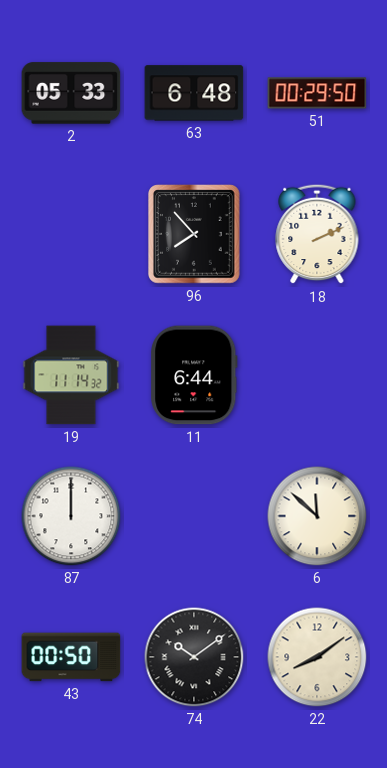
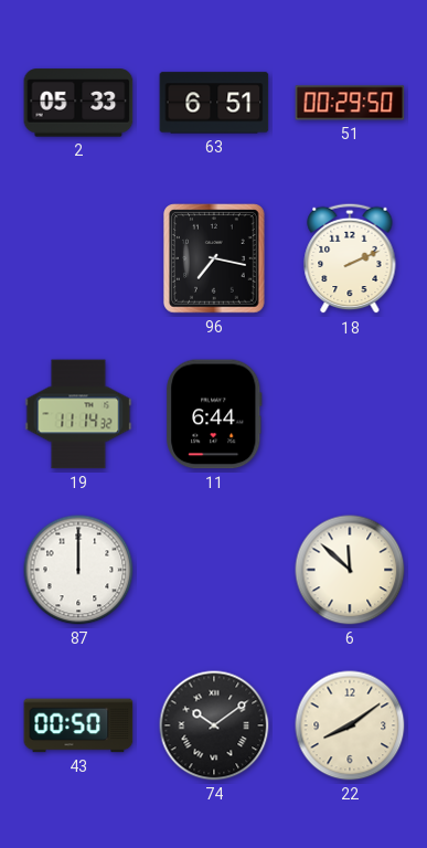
63: 6:48 -> 6:51
96: 7:53 -> 7:17
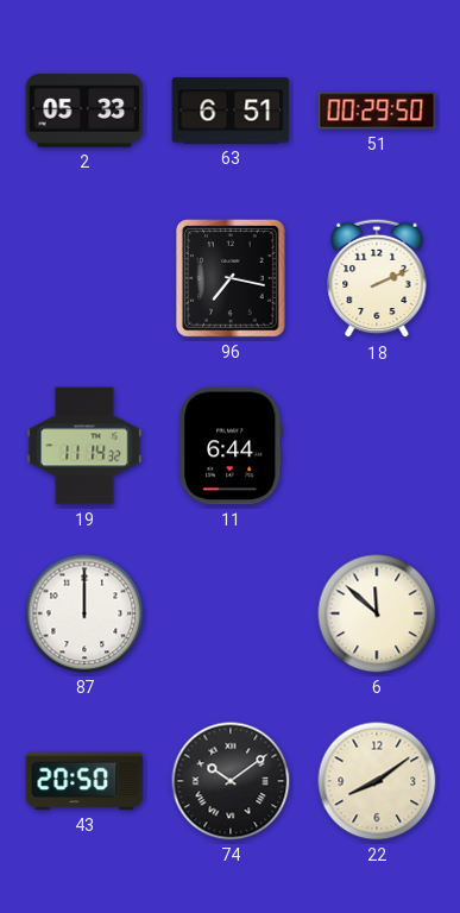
43: 00:50 -> 20:50
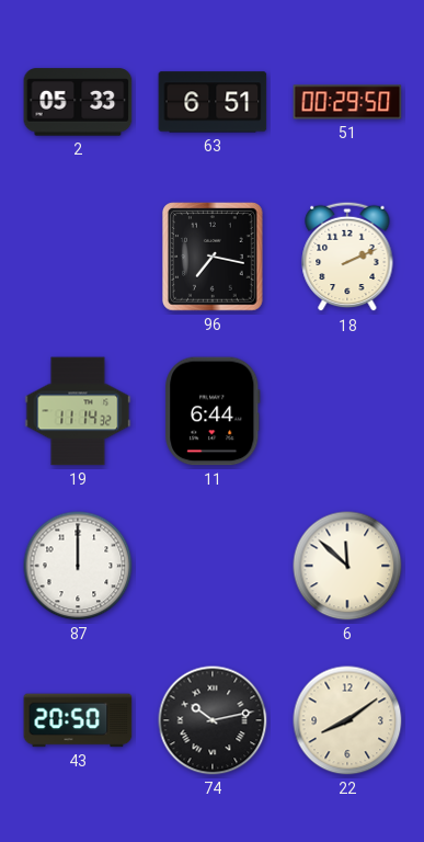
74: 10:09 -> 10:13
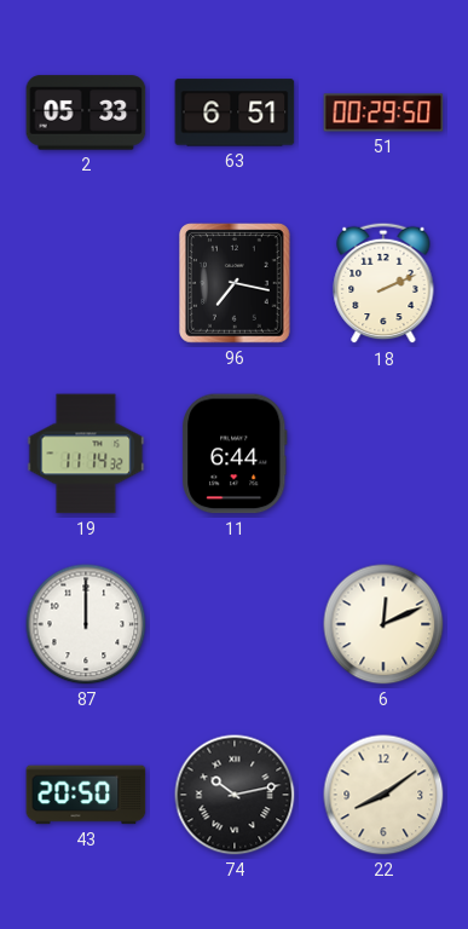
6: 11:52 -> 12:11
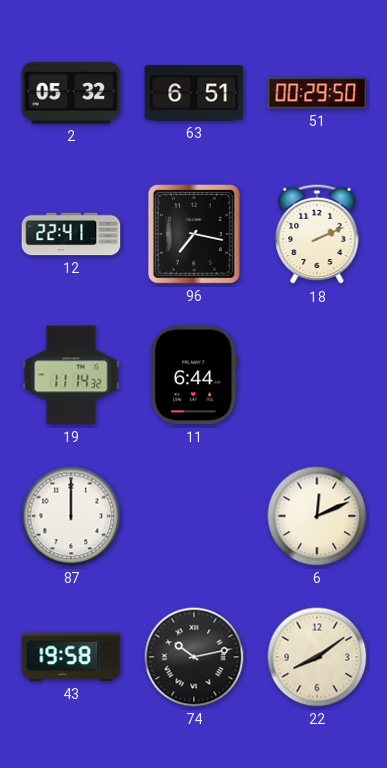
2: 05:33 -> 05:32
12: none -> 22:41
43: 20:50 -> 19:58
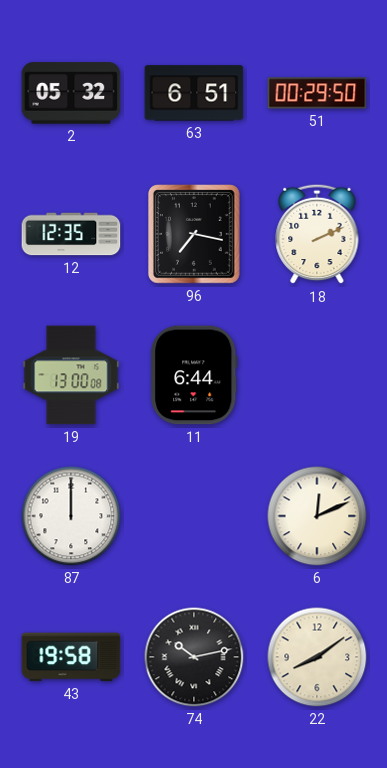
12: 22:41 -> 12:35
19: 11:14 -> 13:00
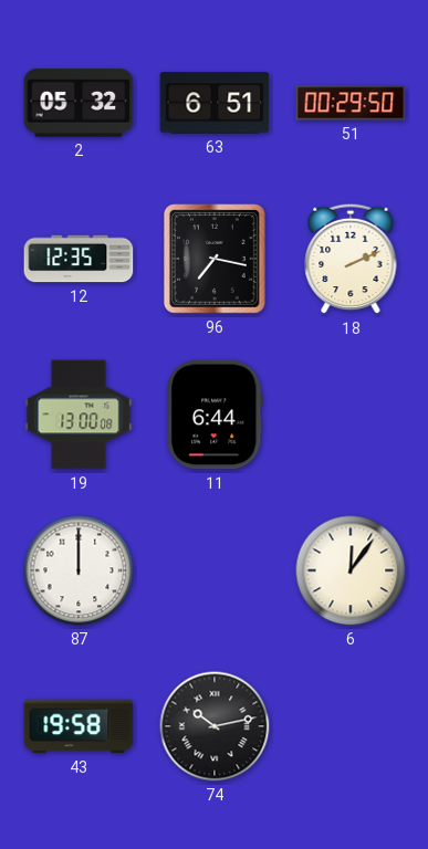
6: 12:11 -> 12:06
22: 8:09 -> none
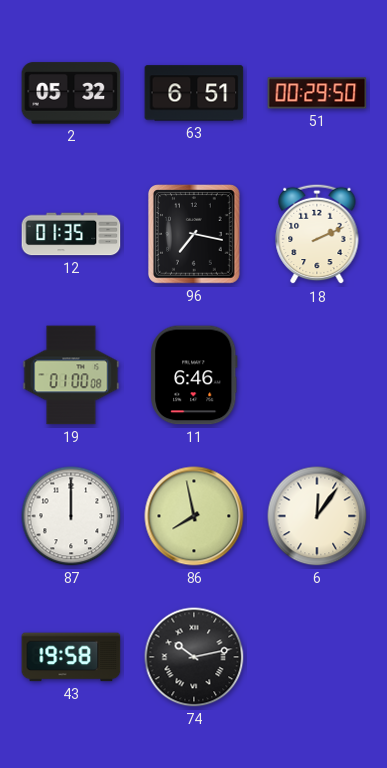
12: 12:35 -> 01:35
19: 13:00 -> 01:00
11: 6:44 -> 6:46
86: none -> 7:58
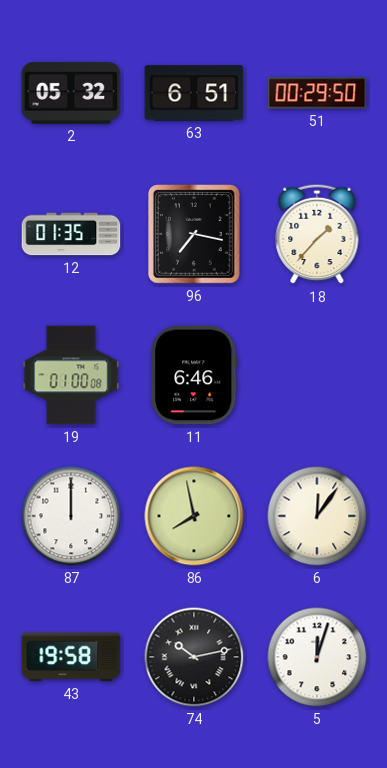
18: 2:11 -> 1:37
5: none -> 12:03
